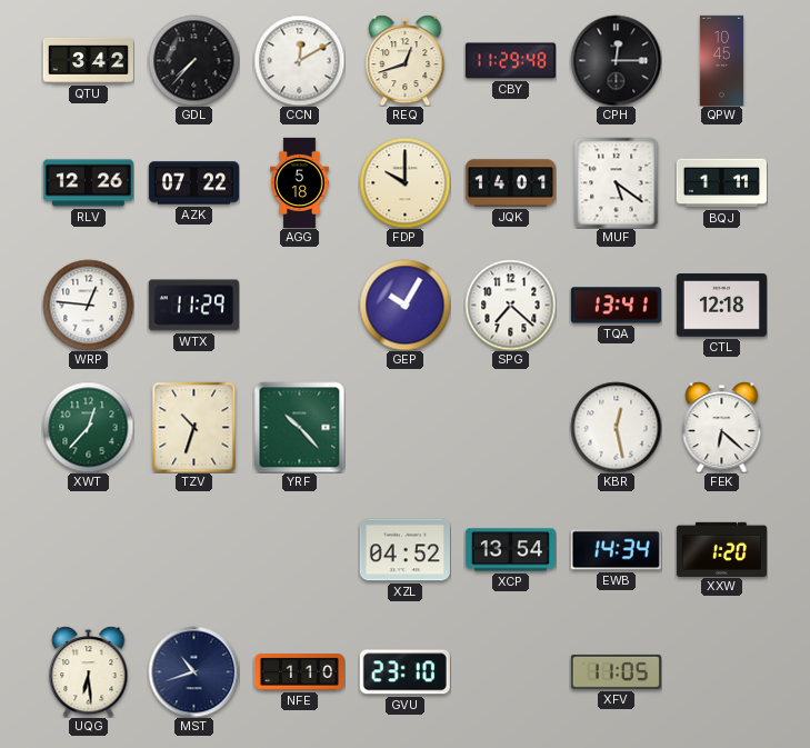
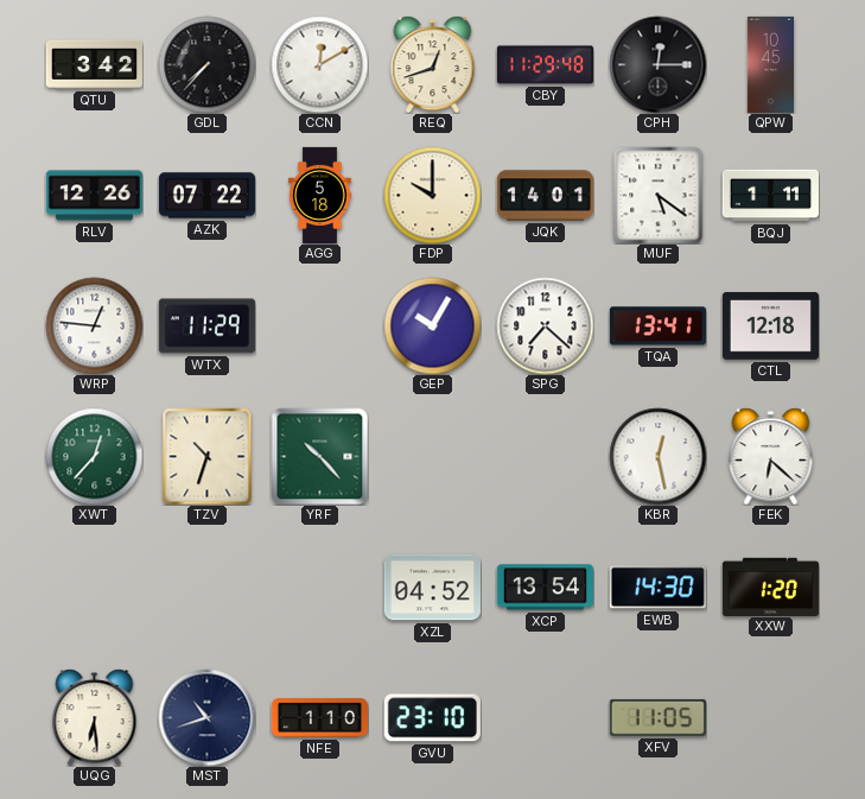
EWB: 14:34 -> 14:30
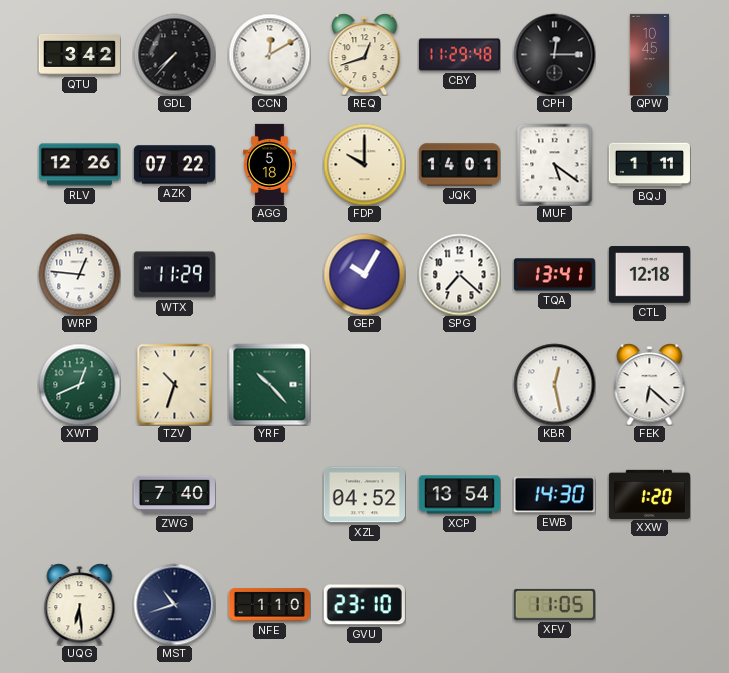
XWT: 12:37 -> 12:41
ZWG: none -> 7:40
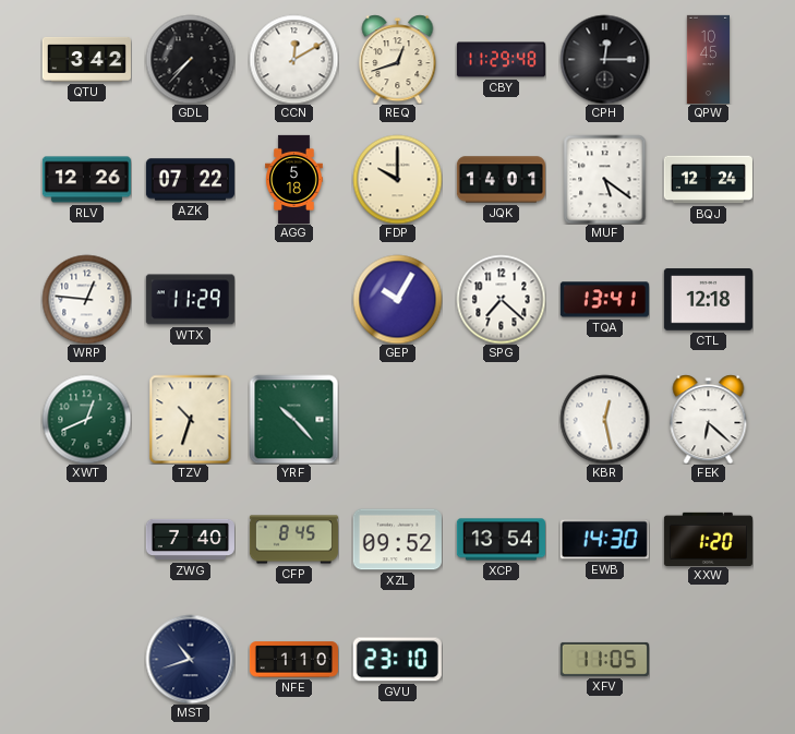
BQJ: 1:11 -> 12:24
CFP: none -> 8:45
XZL: 04:52 -> 09:52
UQG: 6:29 -> none
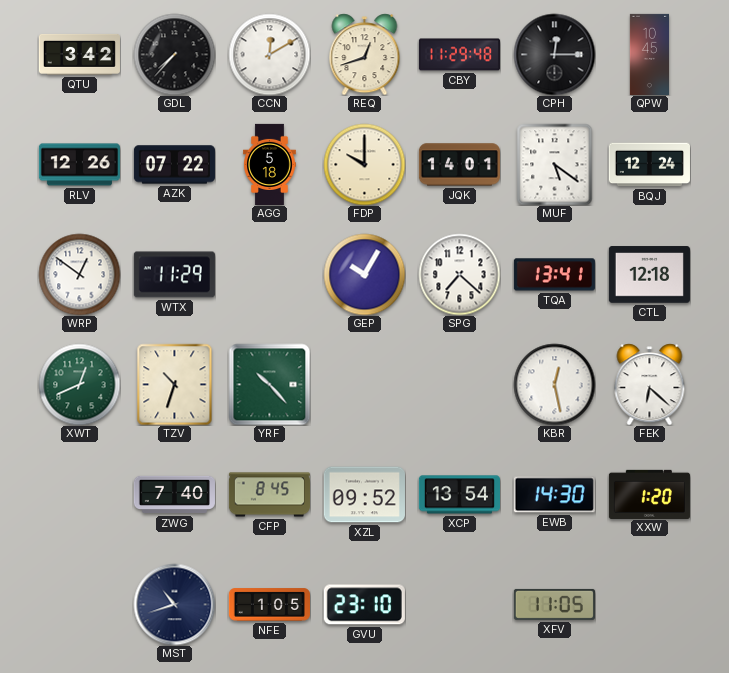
WRP: 12:46 -> 12:51
NFE: 1:10 -> 1:05
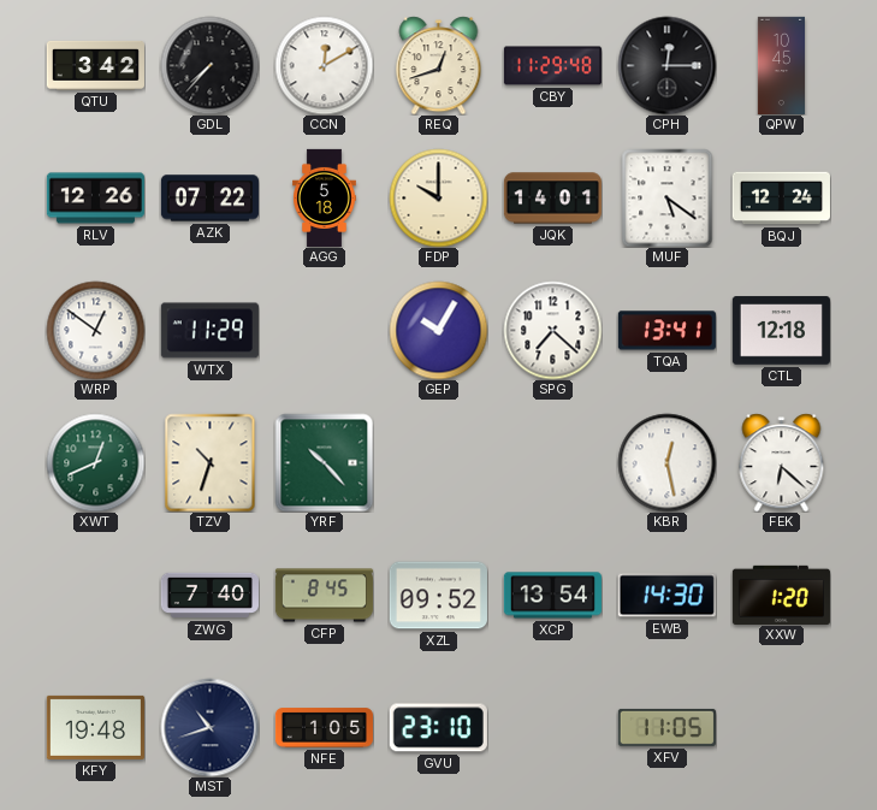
KFY: none -> 19:48
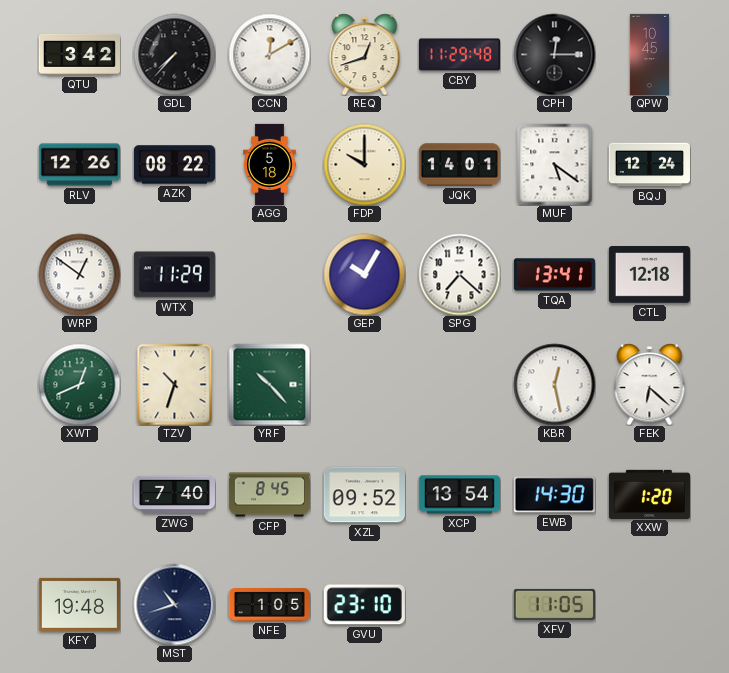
AZK: 07:22 -> 08:22
